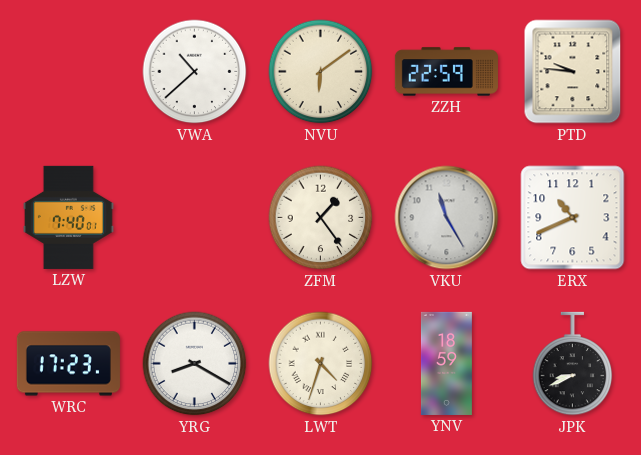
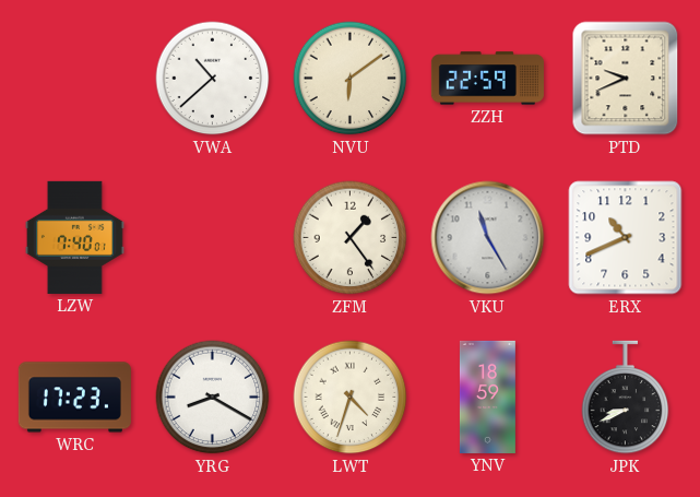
PTD: 9:46 -> 9:41
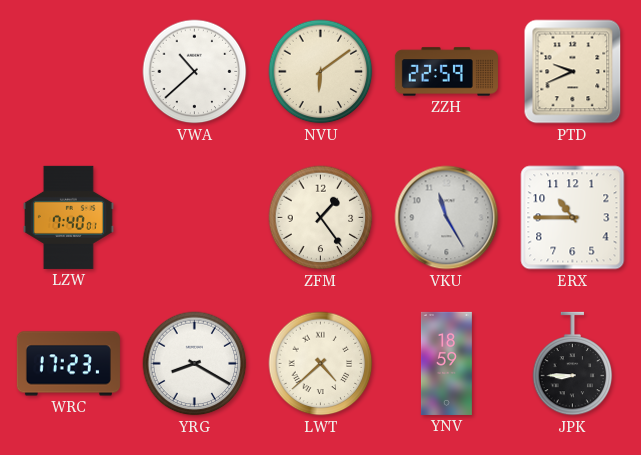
ERX: 10:41 -> 10:45
LWT: 4:33 -> 4:38
JPK: 8:41 -> 8:45
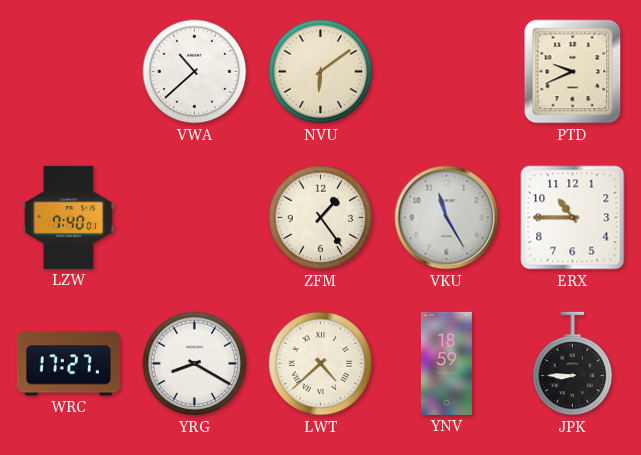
ZZH: 22:59 -> none
WRC: 17:23 -> 17:27
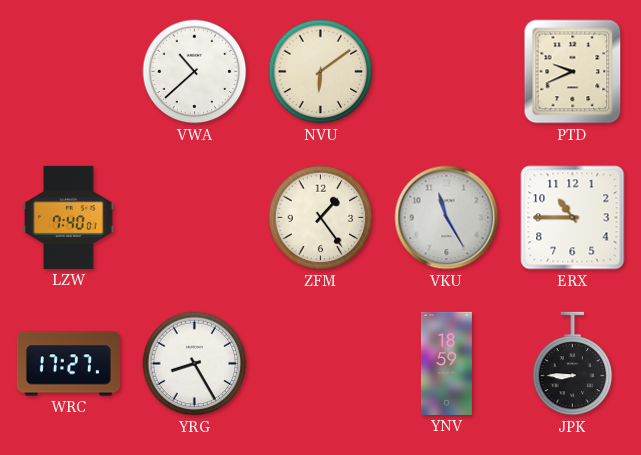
YRG: 8:20 -> 8:25
LWT: 4:38 -> none
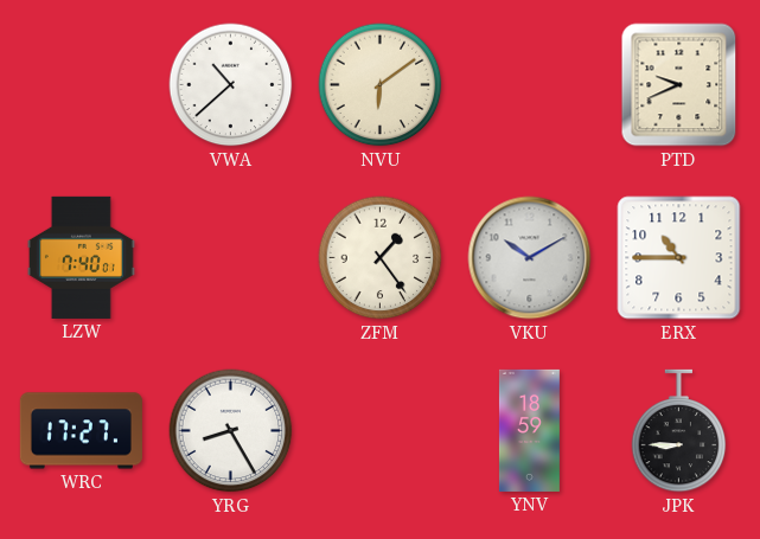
VKU: 11:25 -> 10:10
